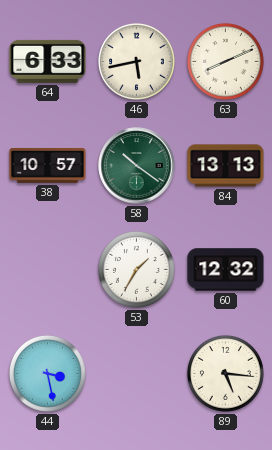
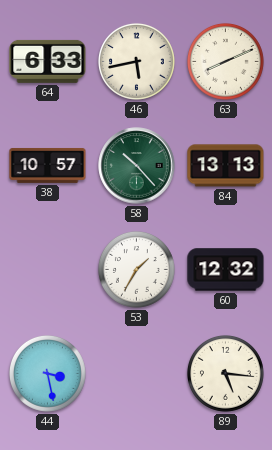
58: 10:21 -> 10:23
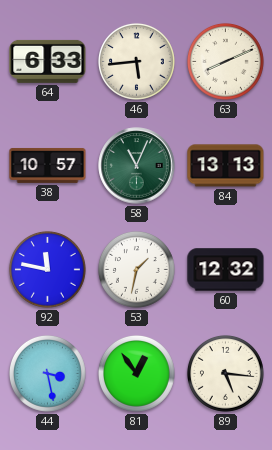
46: 5:43 -> 5:44
58: 10:23 -> 11:04
92: none -> 11:47
53: 1:35 -> 1:32
81: none -> 12:54
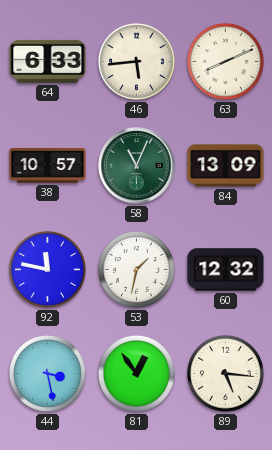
84: 13:13 -> 13:09
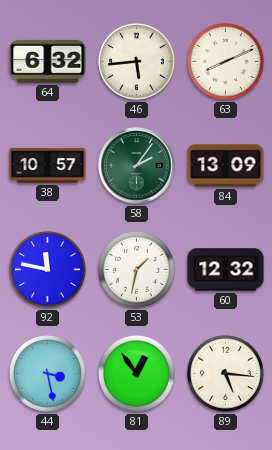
64: 6:33 -> 6:32
58: 11:04 -> 2:06
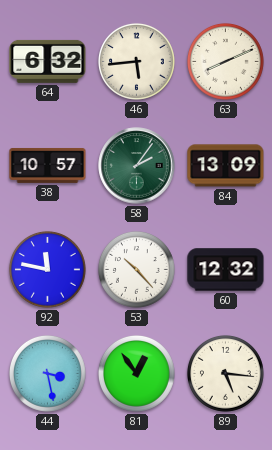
53: 1:32 -> 10:23
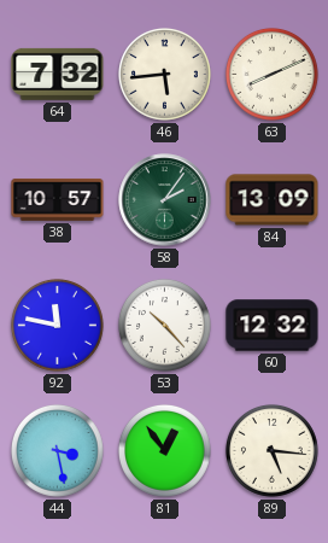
64: 6:32 -> 7:32
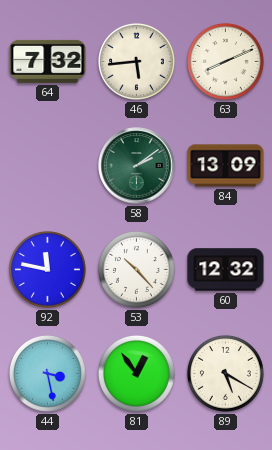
38: 10:57 -> none
58: 2:06 -> 2:09
89: 5:16 -> 5:20
